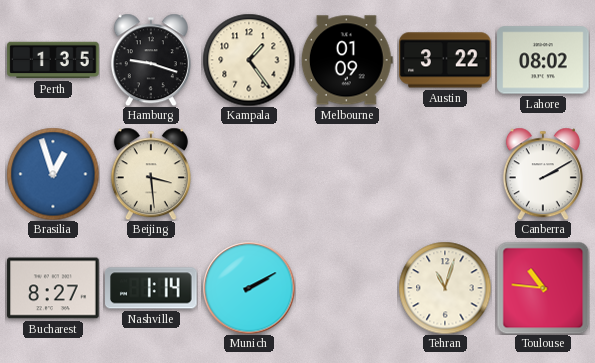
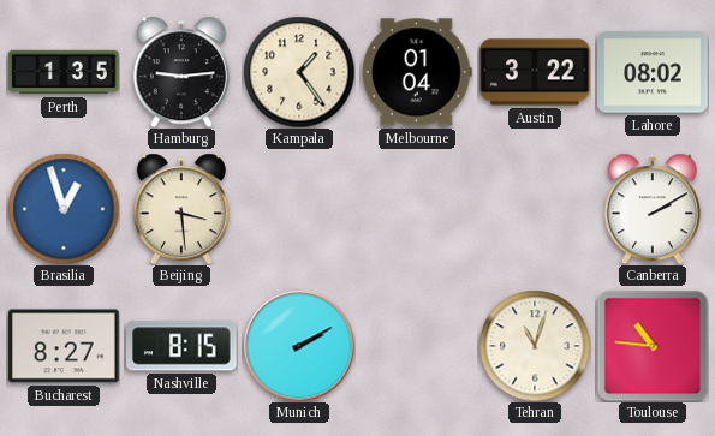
Hamburg: 9:18 -> 9:14
Melbourne: 01:09 -> 01:04
Nashville: 1:14 -> 8:15
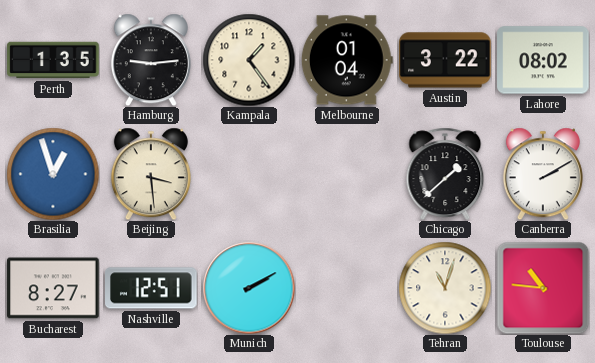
Chicago: none -> 1:38
Nashville: 8:15 -> 12:51
